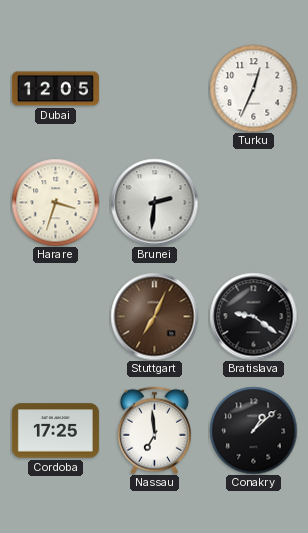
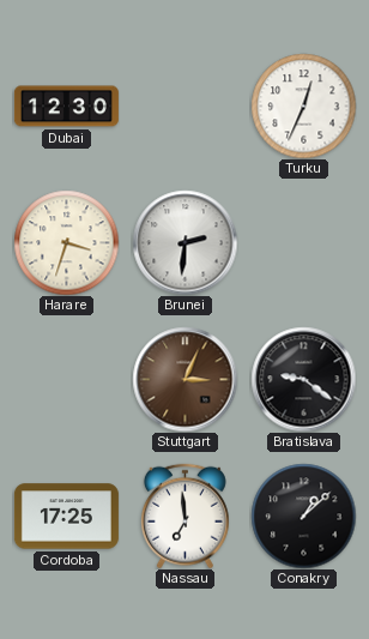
Dubai: 12:05 -> 12:30
Stuttgart: 7:04 -> 3:04
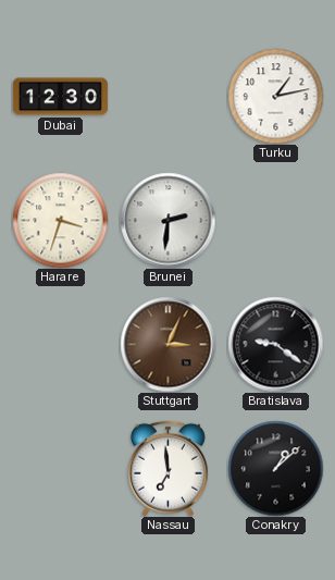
Turku: 12:34 -> 1:13
Cordoba: 17:25 -> none
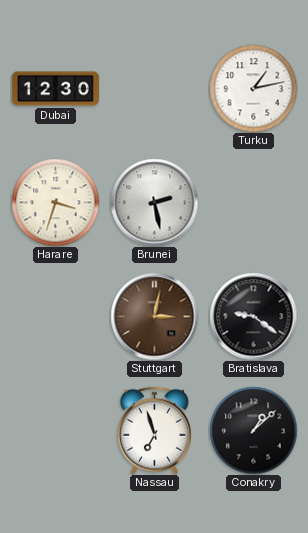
Brunei: 2:31 -> 2:28
Stuttgart: 3:04 -> 3:02
Nassau: 6:59 -> 6:57
